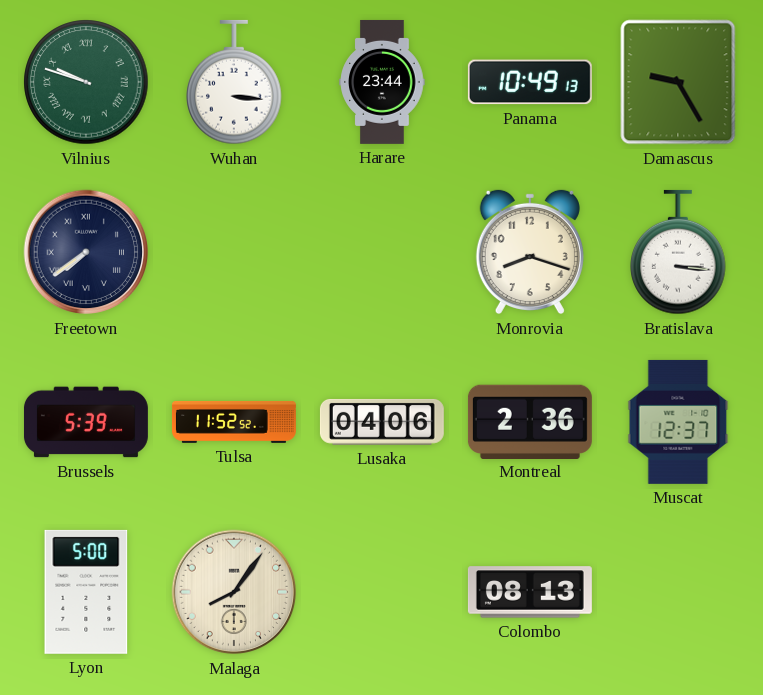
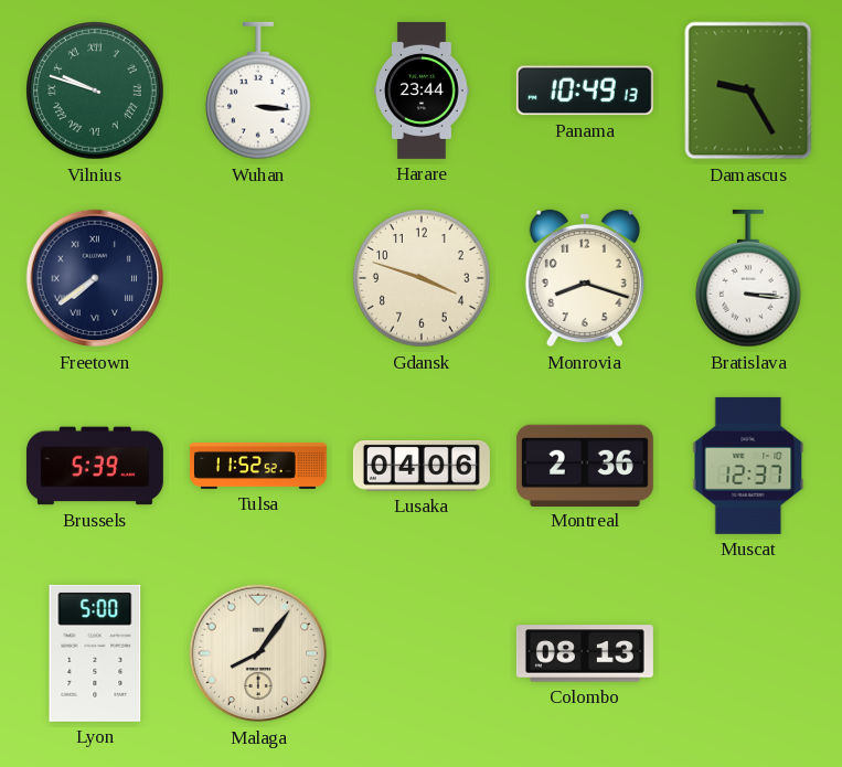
Gdansk: none -> 3:48
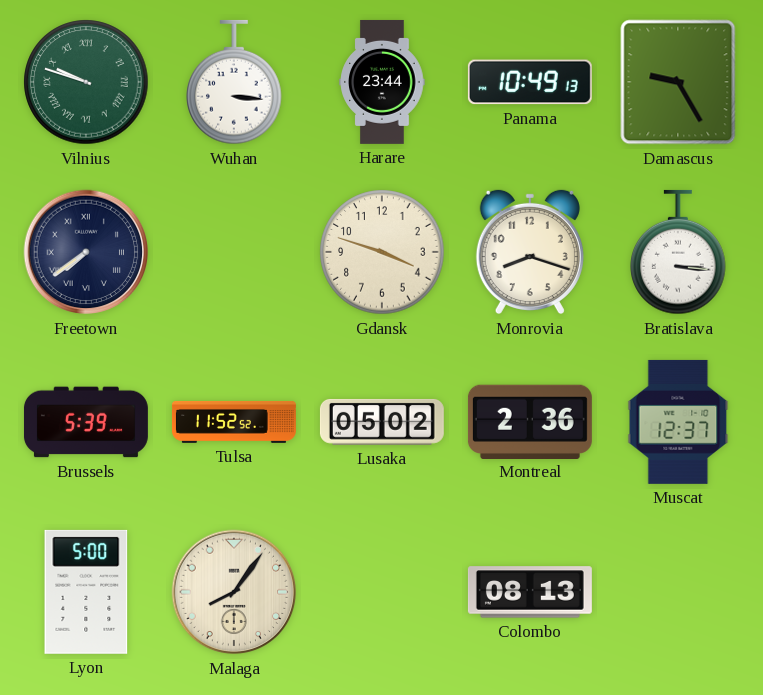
Lusaka: 04:06 -> 05:02
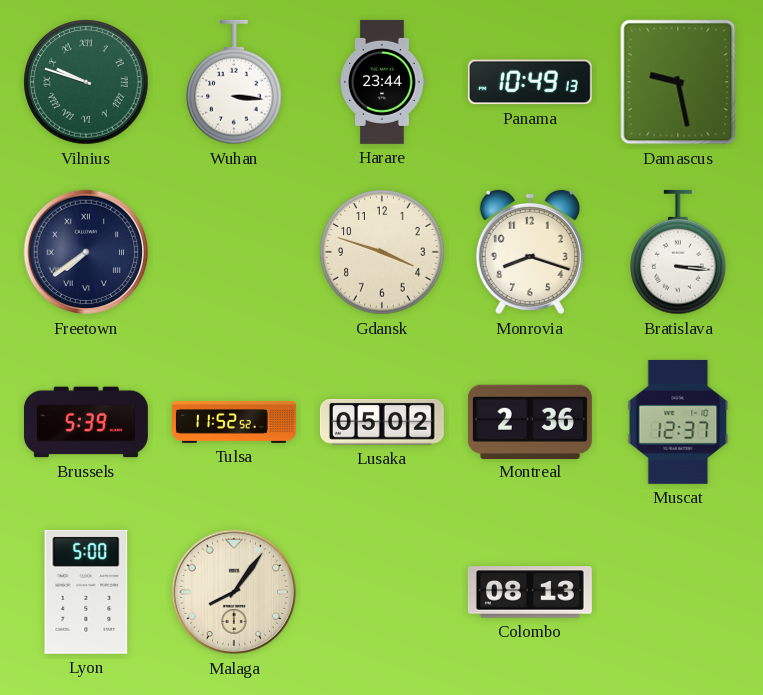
Damascus: 9:25 -> 9:28
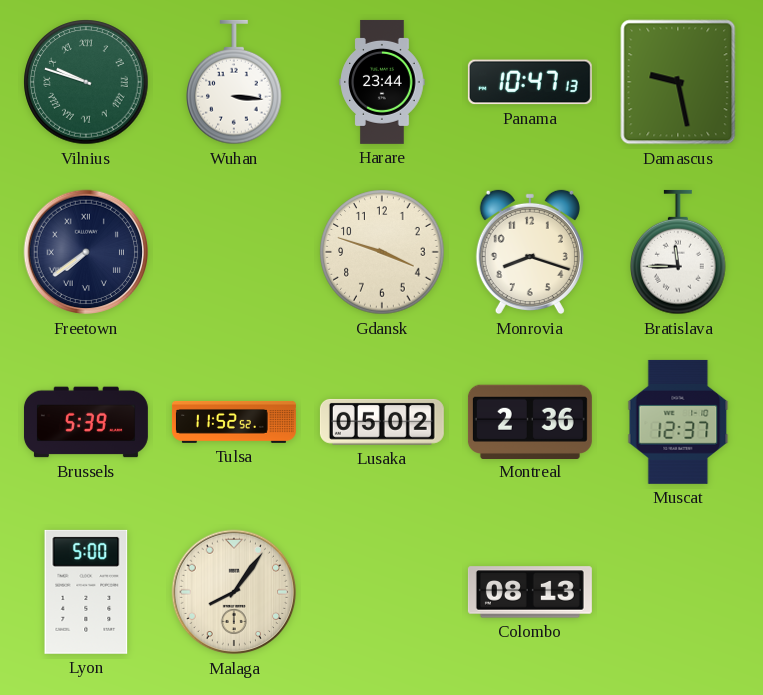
Panama: 10:49 -> 10:47
Bratislava: 3:16 -> 11:45
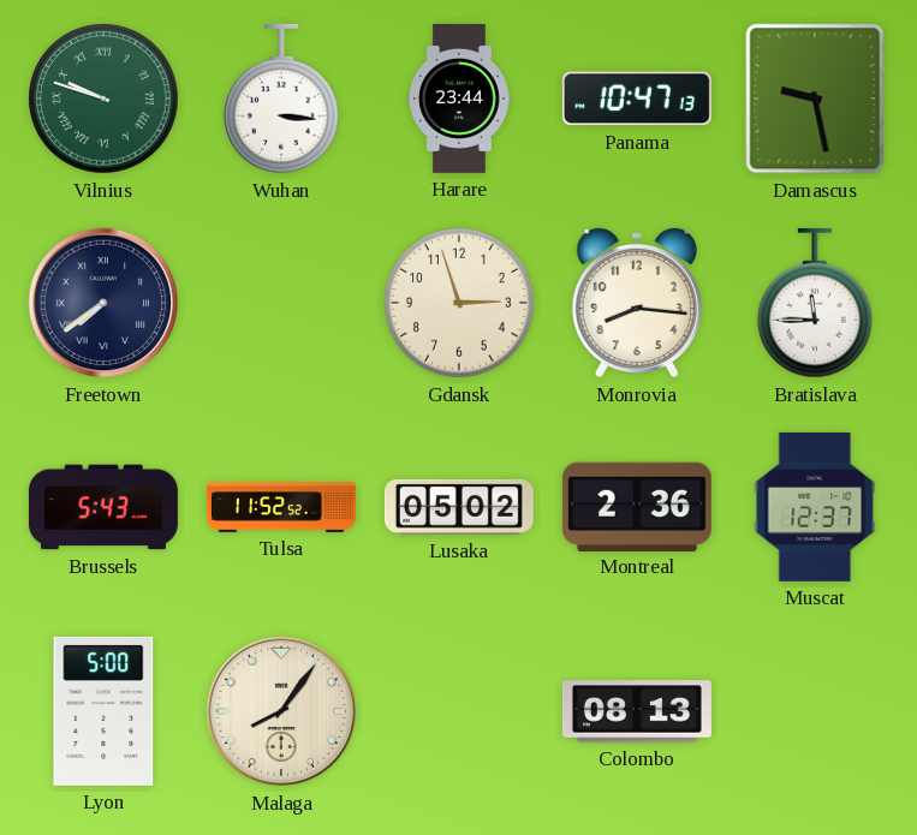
Gdansk: 3:48 -> 2:57
Monrovia: 8:18 -> 8:16
Brussels: 5:39 -> 5:43
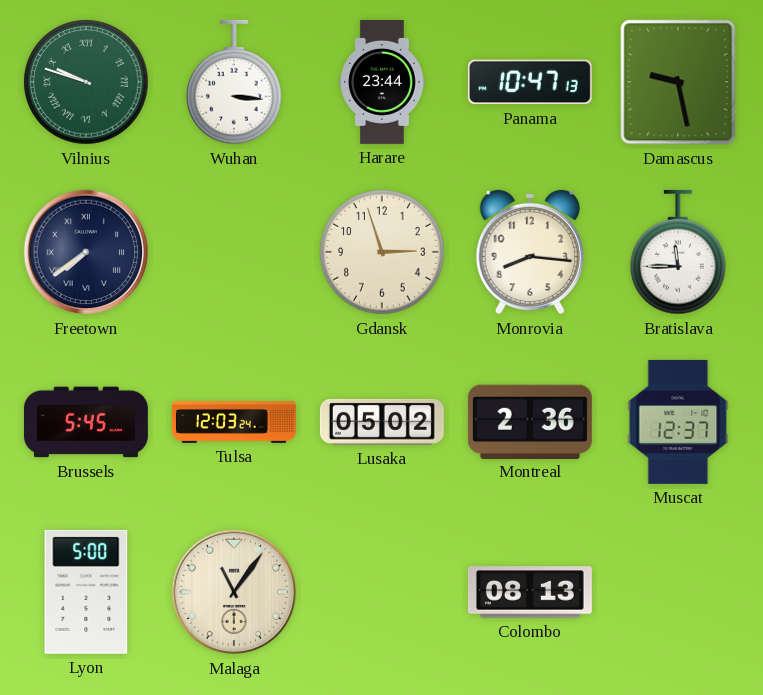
Brussels: 5:43 -> 5:45
Tulsa: 11:52 -> 12:03
Malaga: 8:06 -> 11:06
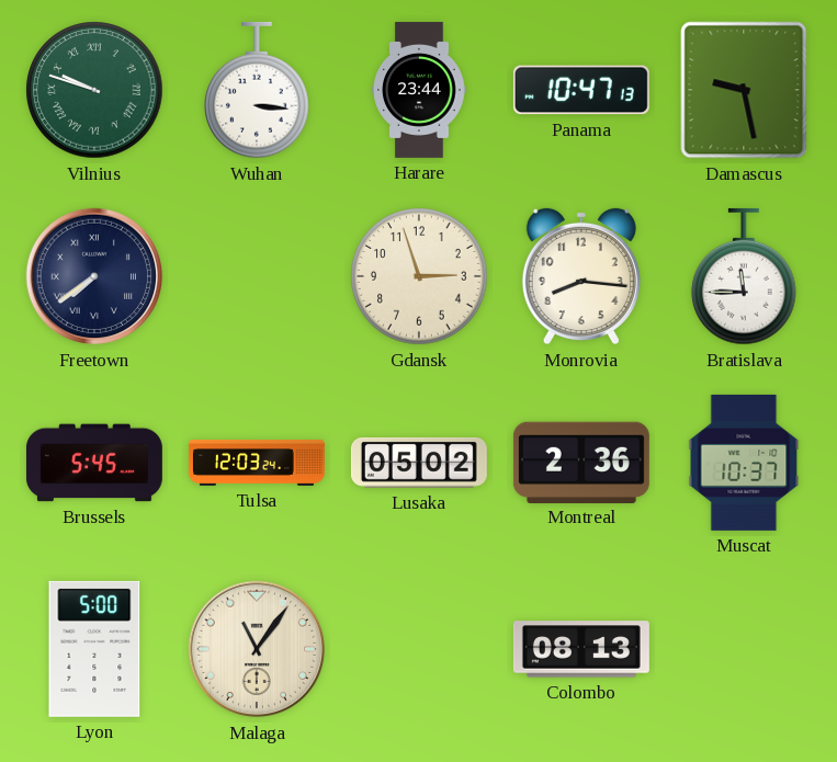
Muscat: 12:37 -> 10:37
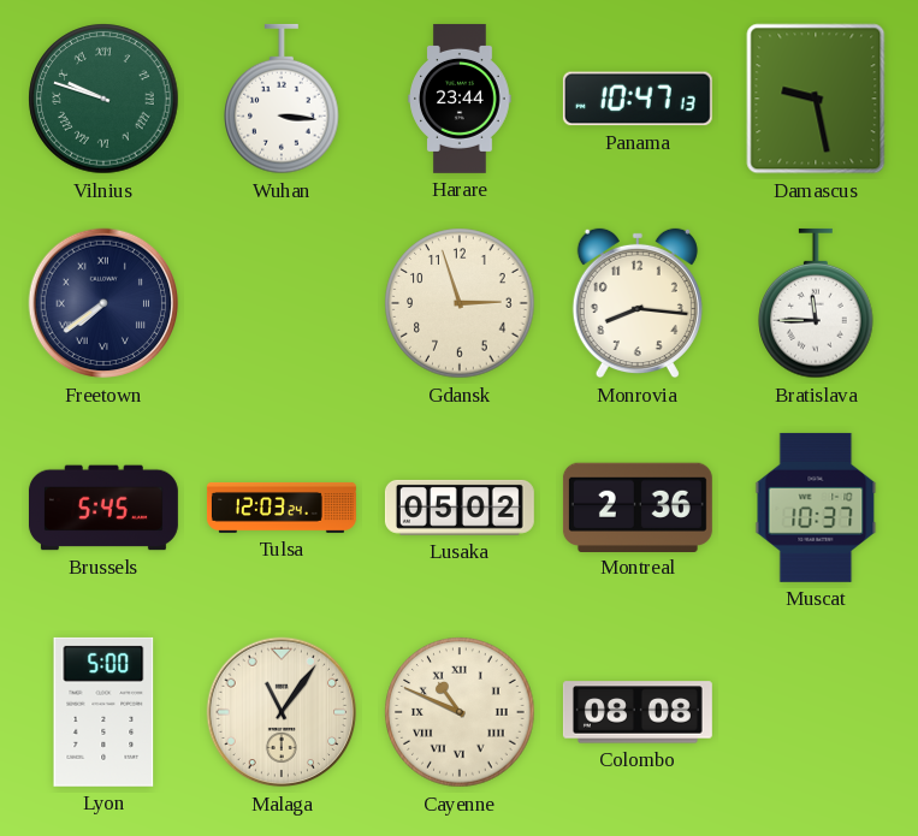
Cayenne: none -> 10:49
Colombo: 08:13 -> 08:08
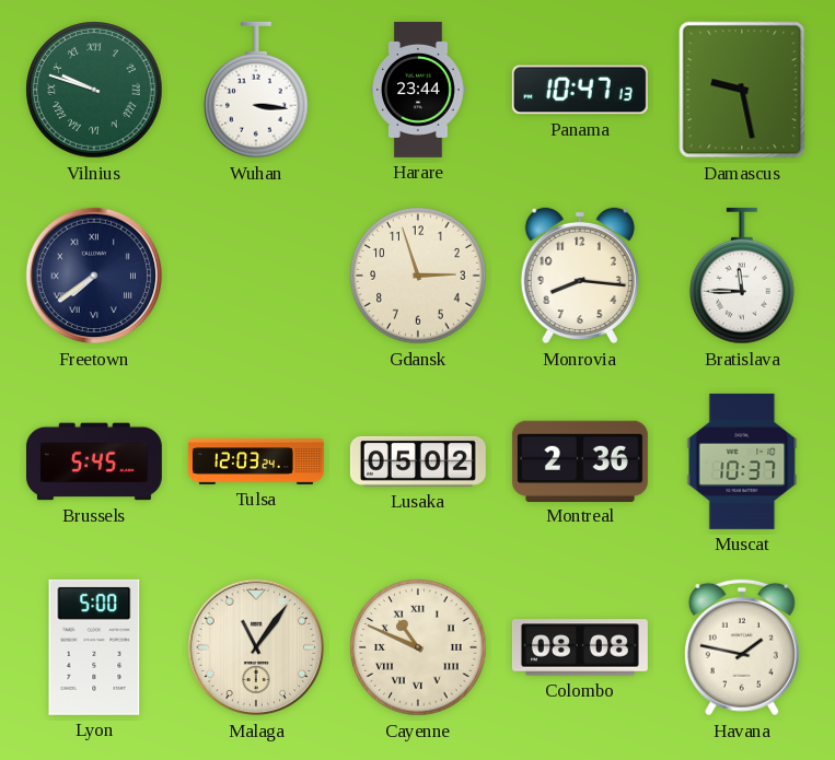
Havana: none -> 1:47
